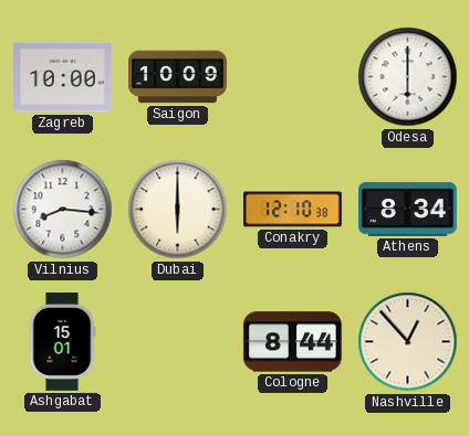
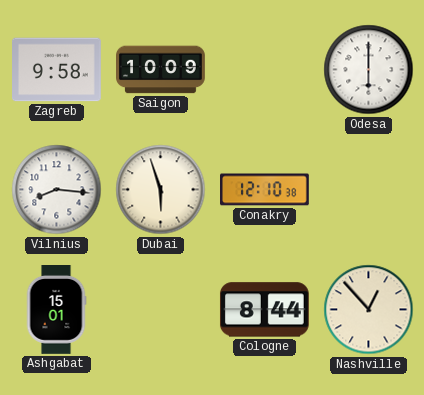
Zagreb: 10:00 -> 9:58
Dubai: 6:00 -> 5:57
Athens: 8:34 -> none
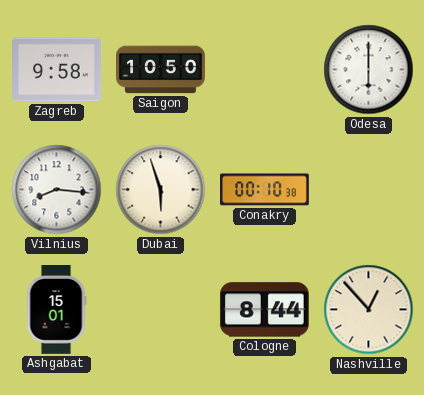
Saigon: 10:09 -> 10:50
Conakry: 12:10 -> 00:10
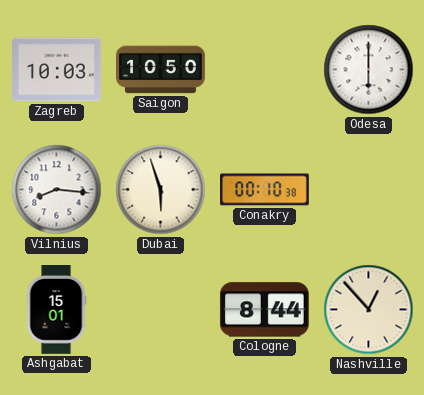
Zagreb: 9:58 -> 10:03
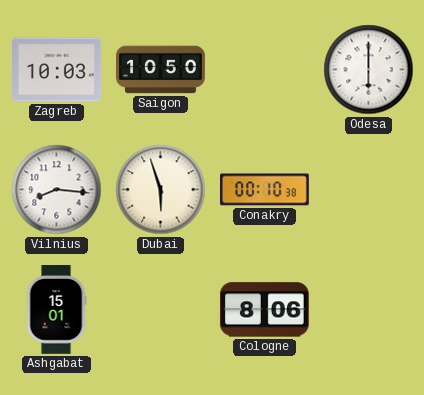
Cologne: 8:44 -> 8:06
Nashville: 12:53 -> none
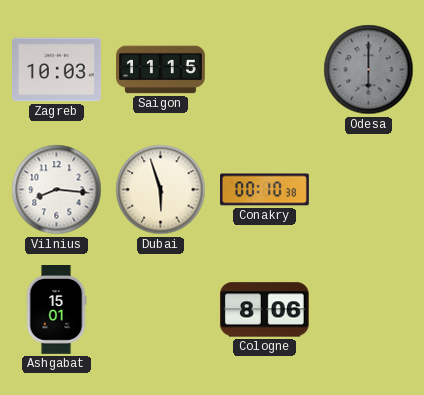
Saigon: 10:50 -> 11:15
Odesa dial: white -> grey
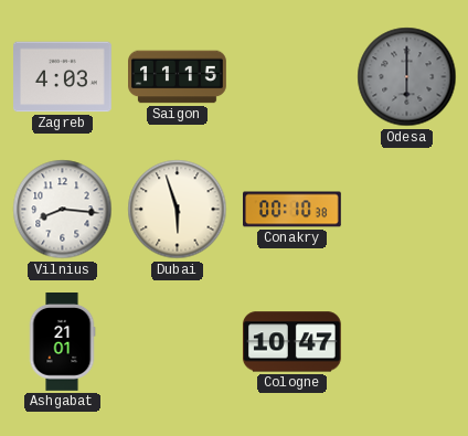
Zagreb: 10:03 -> 4:03
Ashgabat: 15:01 -> 21:01
Cologne: 8:06 -> 10:47
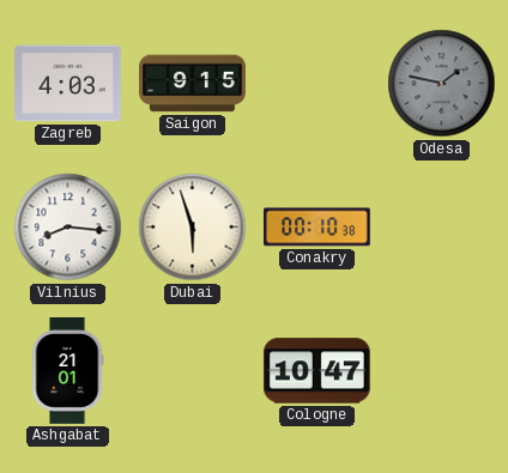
Saigon: 11:15 -> 9:15
Odesa: 6:00 -> 1:47
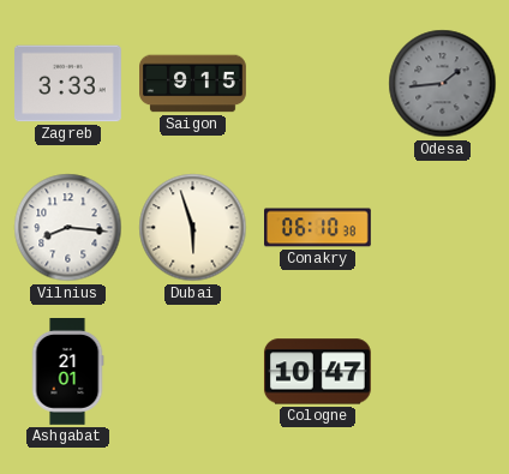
Zagreb: 4:03 -> 3:33
Odesa: 1:47 -> 1:44
Conakry: 00:10 -> 06:10
